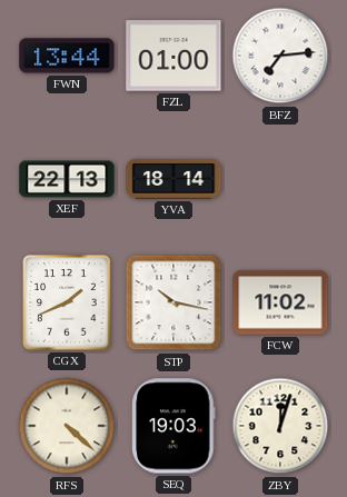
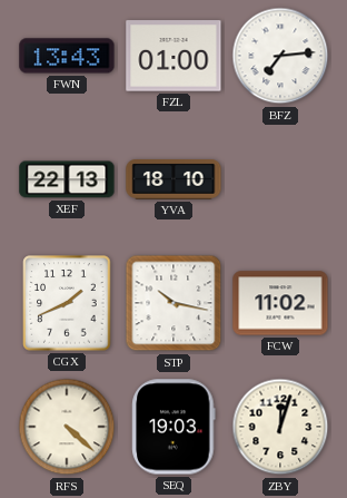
FWN: 13:44 -> 13:43
YVA: 18:14 -> 18:10
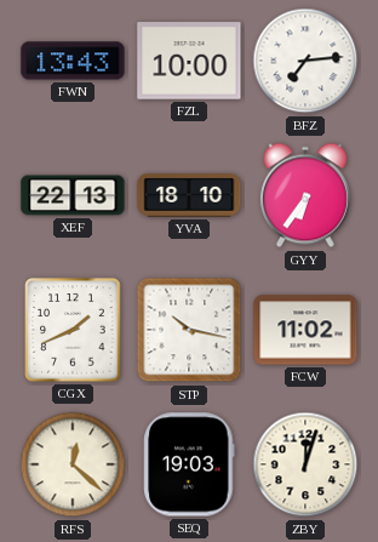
FZL: 01:00 -> 10:00
GYY: none -> 6:36
RFS: 4:22 -> 12:22
